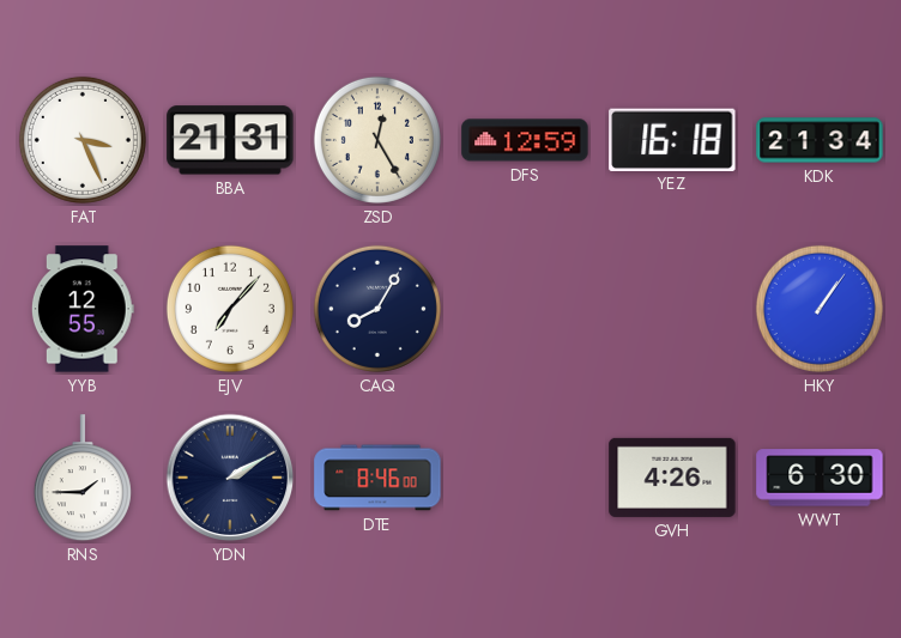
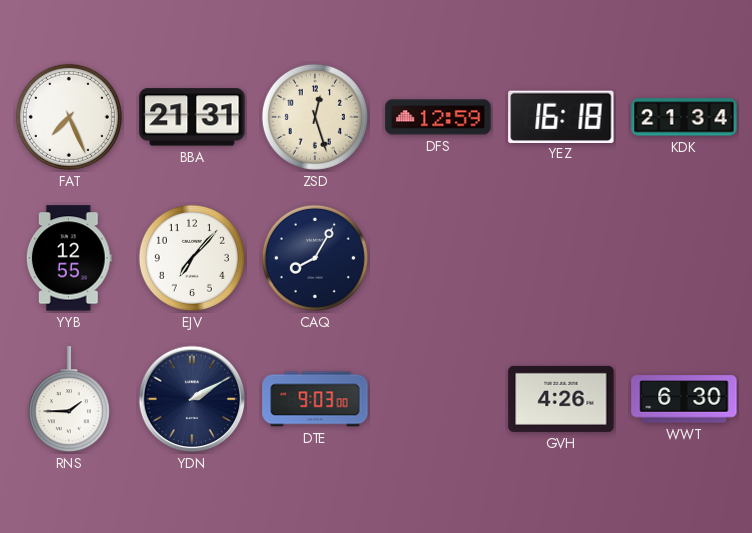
FAT: 3:26 -> 7:26
ZSD: 12:25 -> 12:27
HKY: 1:06 -> none
DTE: 8:46 -> 9:03
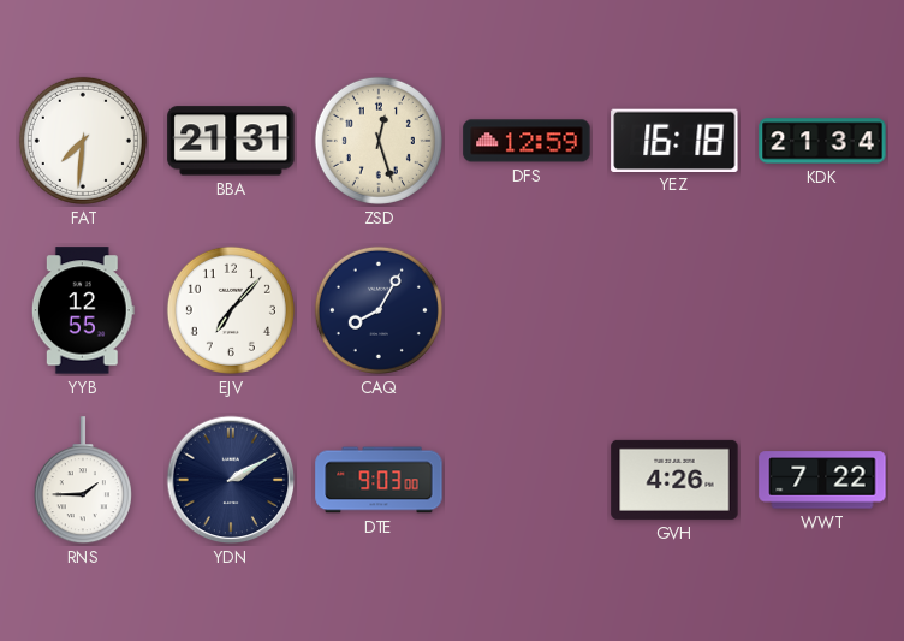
FAT: 7:26 -> 7:31
WWT: 6:30 -> 7:22
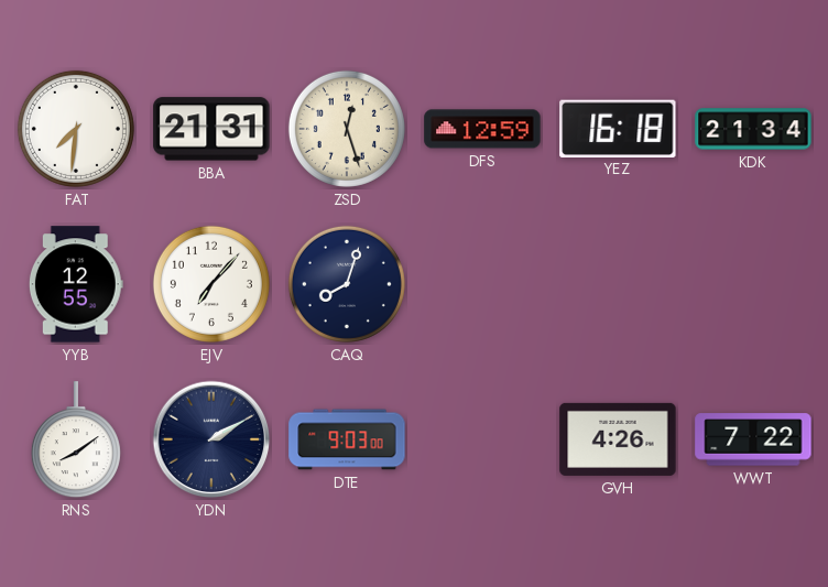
CAQ: 8:05 -> 8:03
RNS: 1:45 -> 8:09
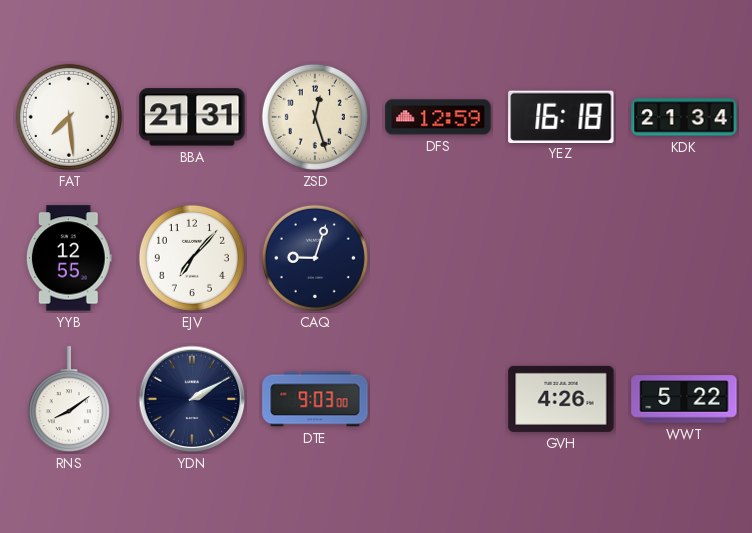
FAT: 7:31 -> 7:29
CAQ: 8:03 -> 9:03
WWT: 7:22 -> 5:22
